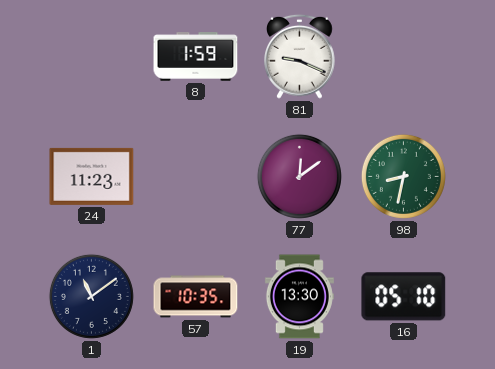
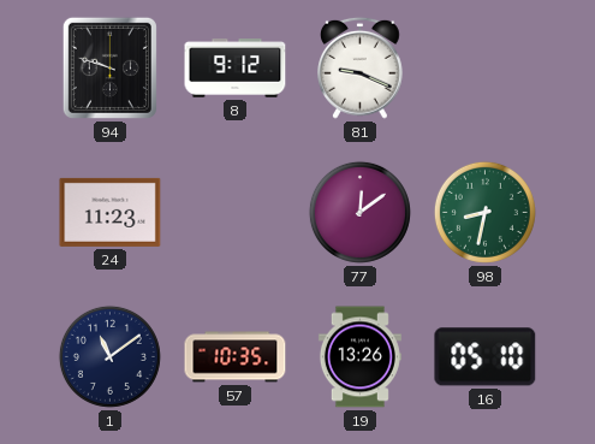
94: none -> 9:48
8: 1:59 -> 9:12
19: 13:30 -> 13:26
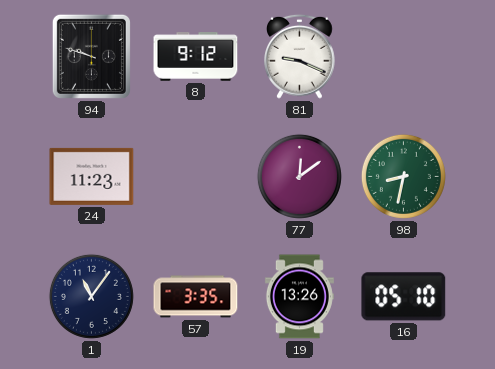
1: 11:09 -> 11:06
57: 10:35 -> 3:35
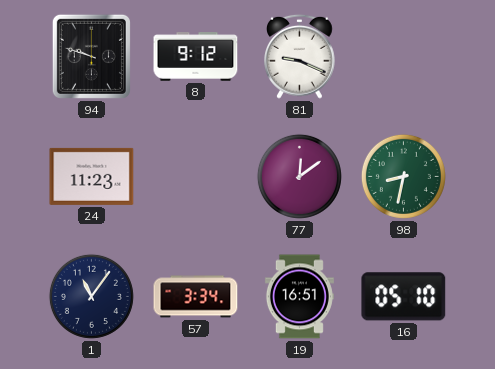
57: 3:35 -> 3:34
19: 13:26 -> 16:51
